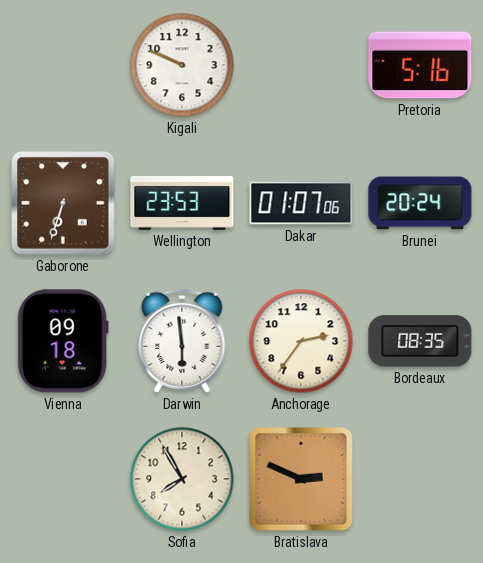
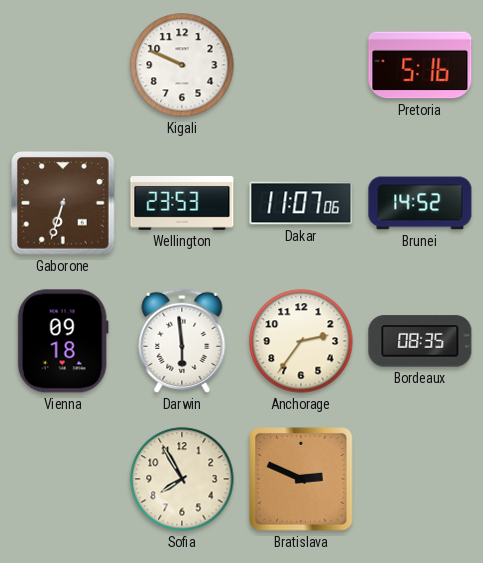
Dakar: 01:07 -> 11:07
Brunei: 20:24 -> 14:52
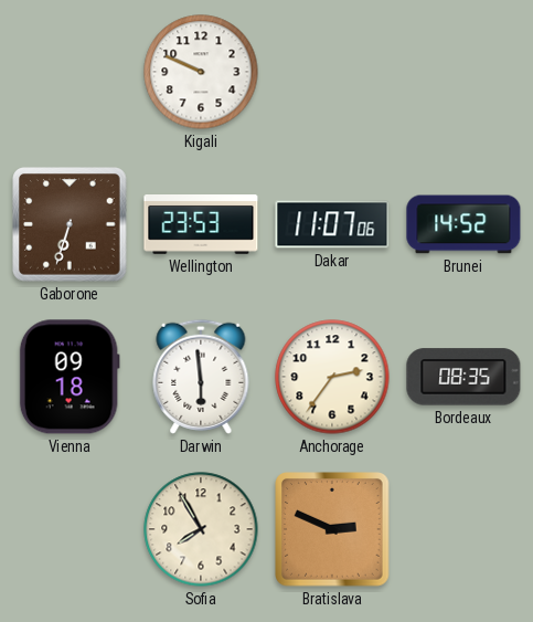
Pretoria: 5:16 -> none
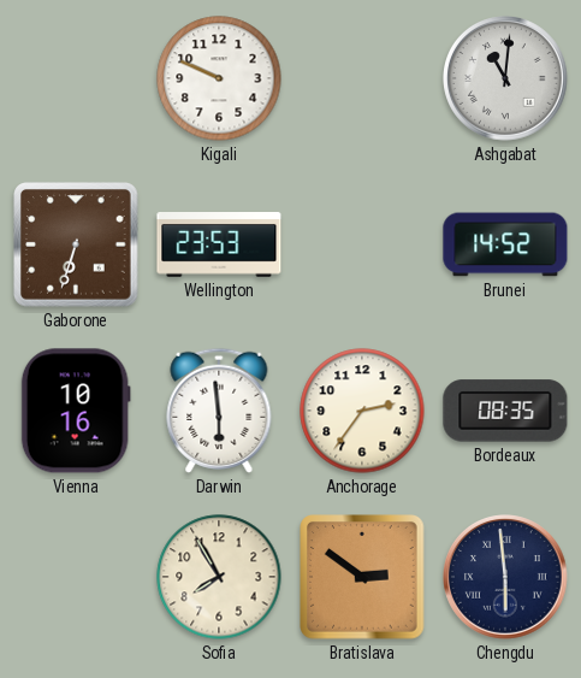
Ashgabat: none -> 11:01
Dakar: 11:07 -> none
Vienna: 09:18 -> 10:16
Bratislava: 2:49 -> 2:51
Chengdu: none -> 5:59
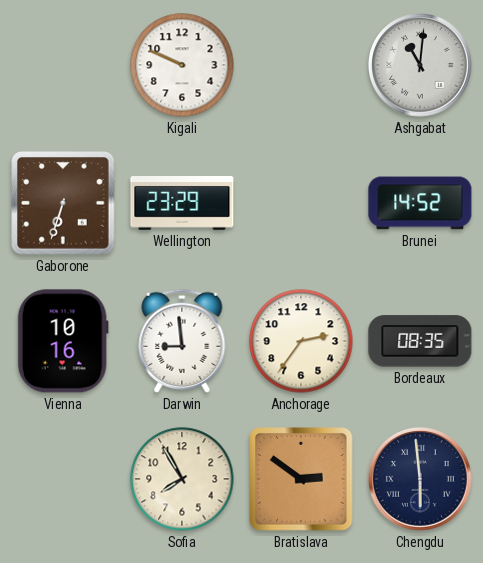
Wellington: 23:53 -> 23:29
Darwin: 5:59 -> 8:59
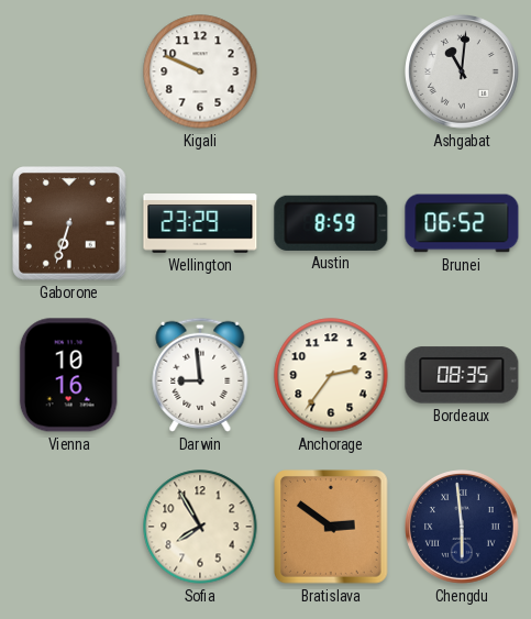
Austin: none -> 8:59
Brunei: 14:52 -> 06:52
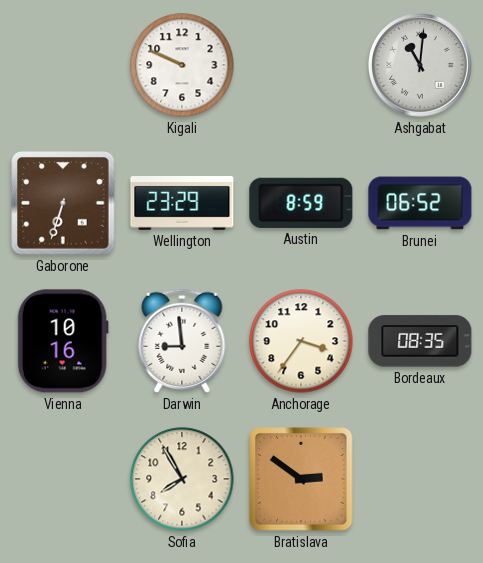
Anchorage: 2:36 -> 3:36
Chengdu: 5:59 -> none
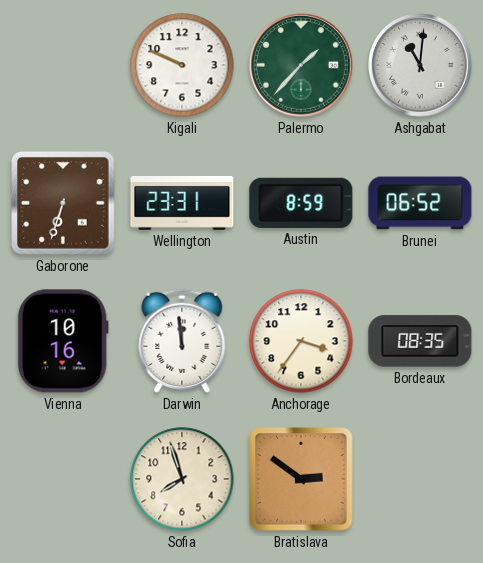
Palermo: none -> 1:37
Wellington: 23:29 -> 23:31
Darwin: 8:59 -> 11:59
Sofia: 7:55 -> 7:57
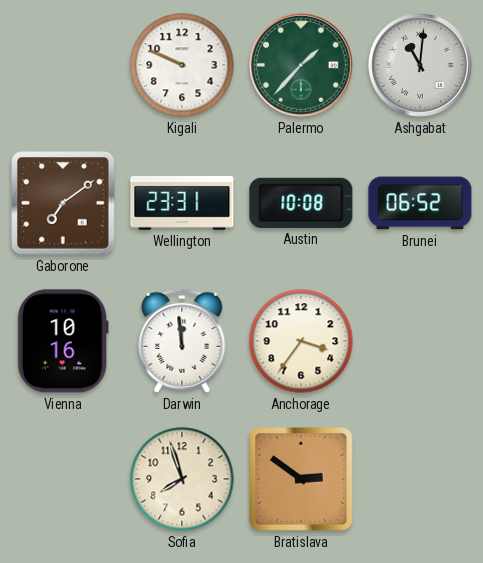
Gaborone: 6:33 -> 7:09
Austin: 8:59 -> 10:08
Bordeaux: 08:35 -> none
